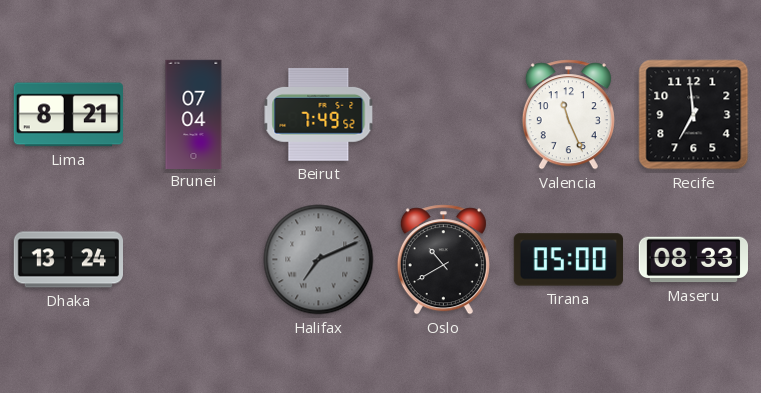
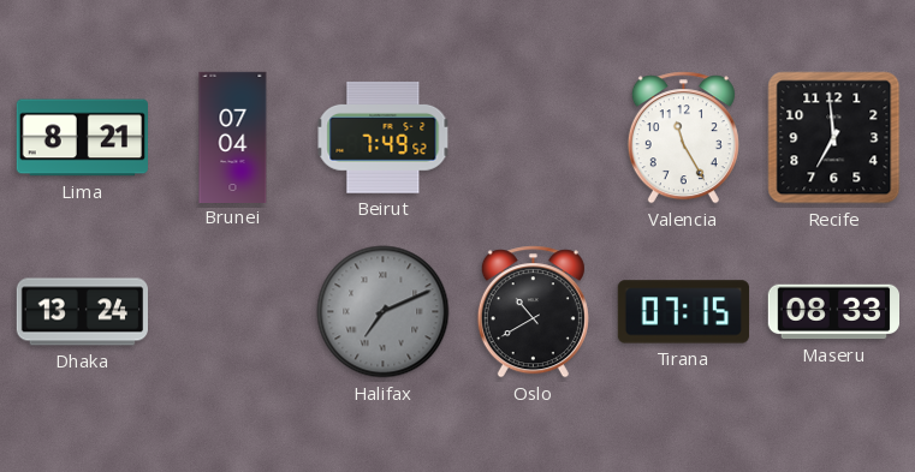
Valencia: 11:26 -> 11:25
Tirana: 05:00 -> 07:15
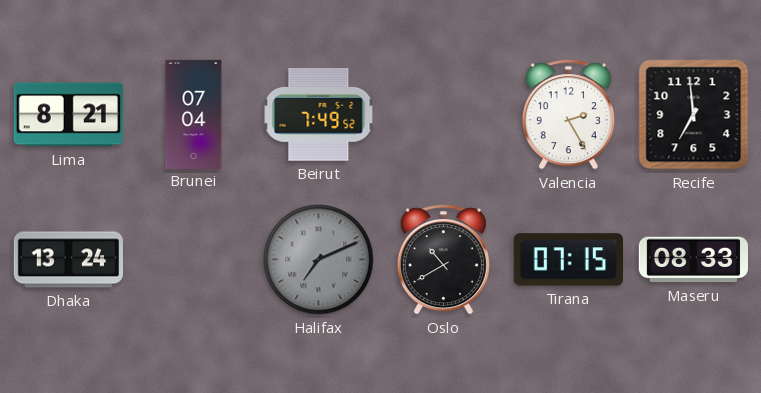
Valencia: 11:25 -> 2:25
